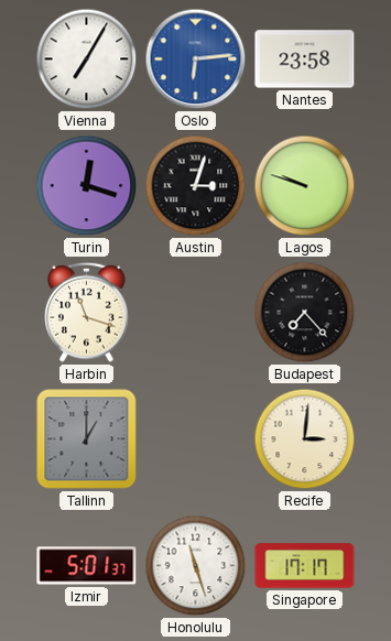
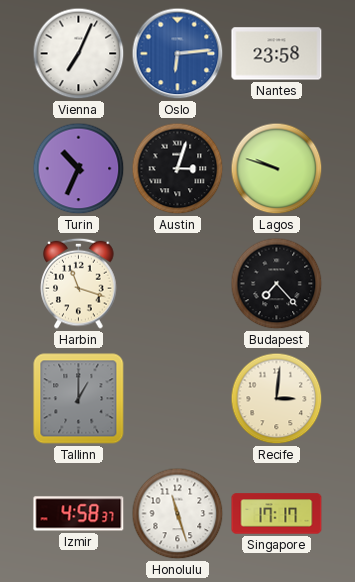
Vienna: 7:05 -> 7:04
Turin: 12:18 -> 10:34
Izmir: 5:01 -> 4:58
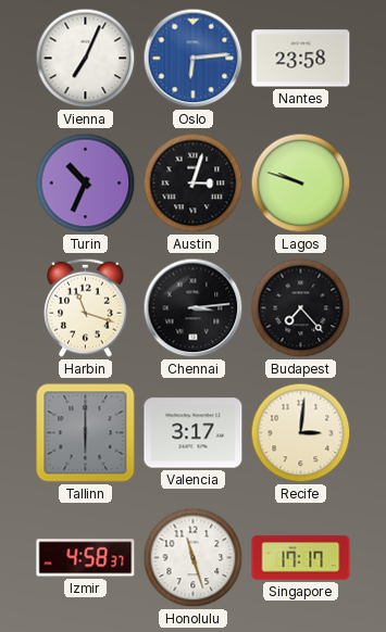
Chennai: none -> 3:14
Tallinn: 1:00 -> 6:00
Valencia: none -> 3:17
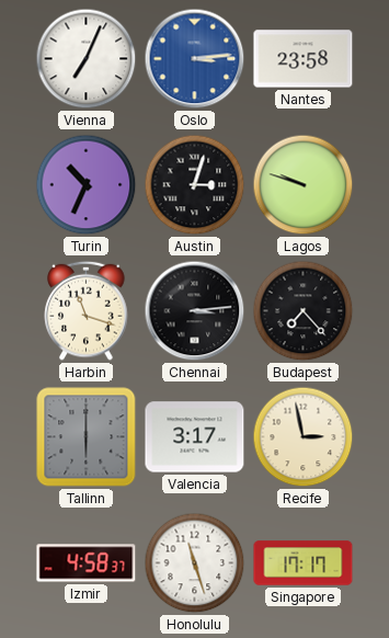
Oslo: 6:14 -> 3:14
Recife: 3:01 -> 2:58
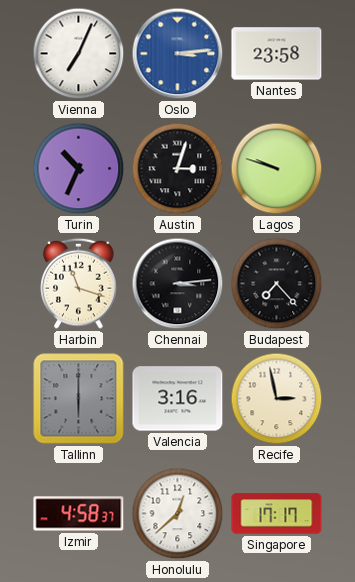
Valencia: 3:17 -> 3:16
Honolulu: 11:27 -> 12:38
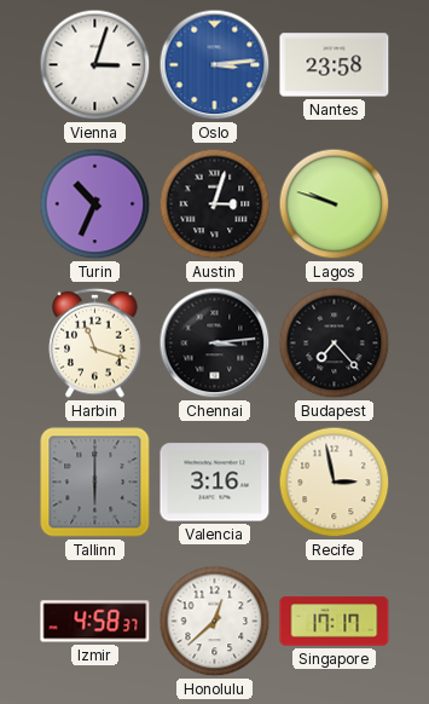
Vienna: 7:04 -> 3:03
